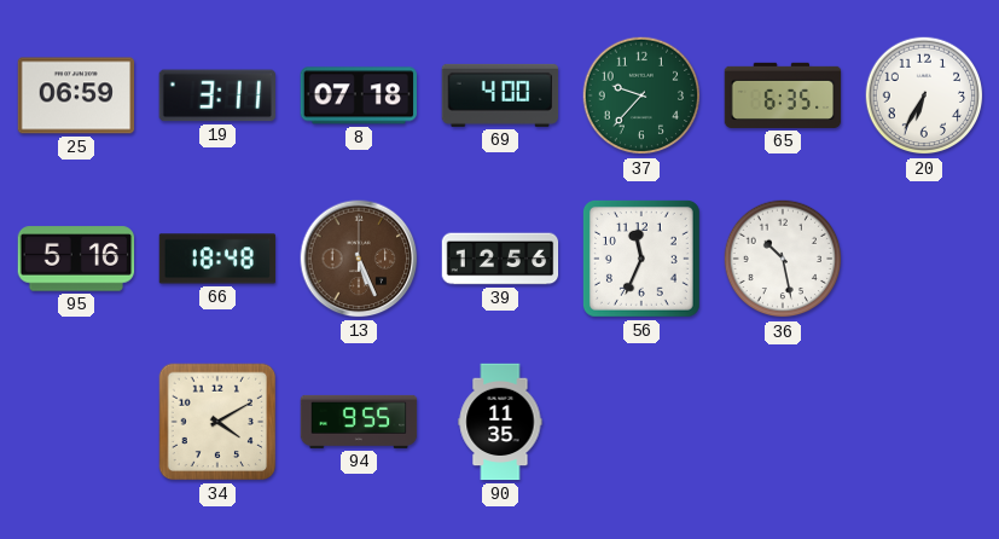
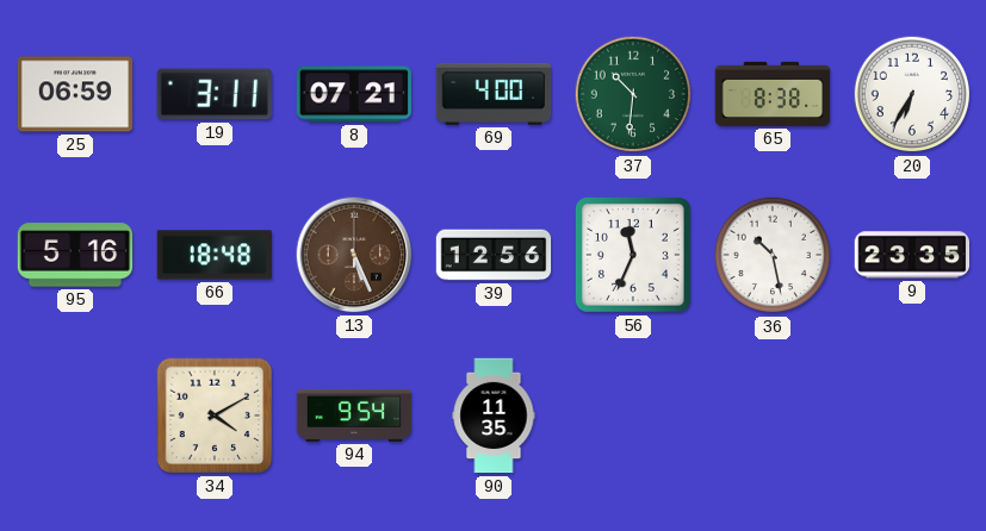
8: 07:18 -> 07:21
37: 9:37 -> 10:31
65: 6:35 -> 8:38
9: none -> 23:35
94: 9:55 -> 9:54
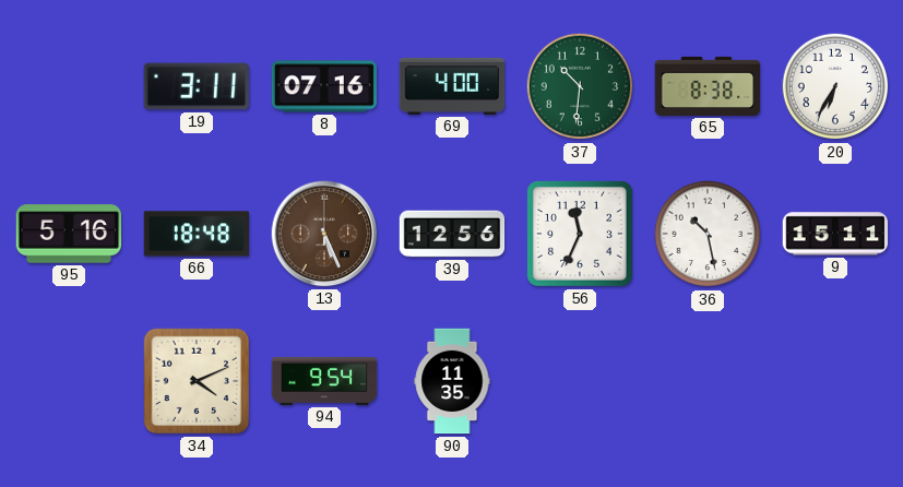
25: 06:59 -> none
8: 07:21 -> 07:16
9: 23:35 -> 15:11
34: 4:10 -> 4:11
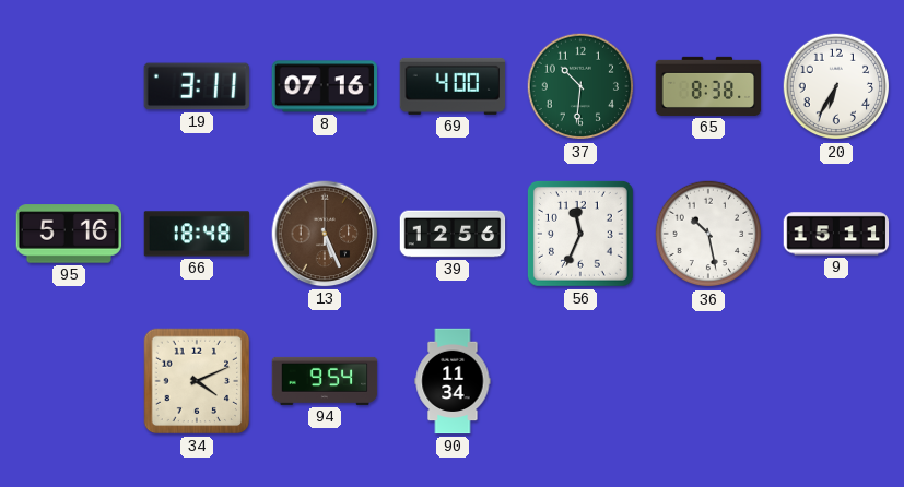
90: 11:35 -> 11:34
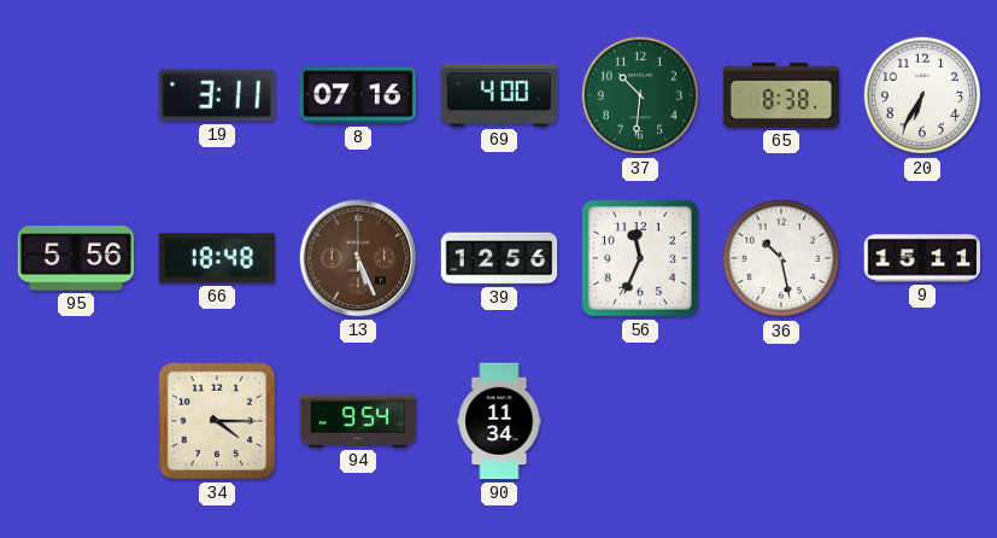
95: 5:16 -> 5:56
34: 4:11 -> 4:15
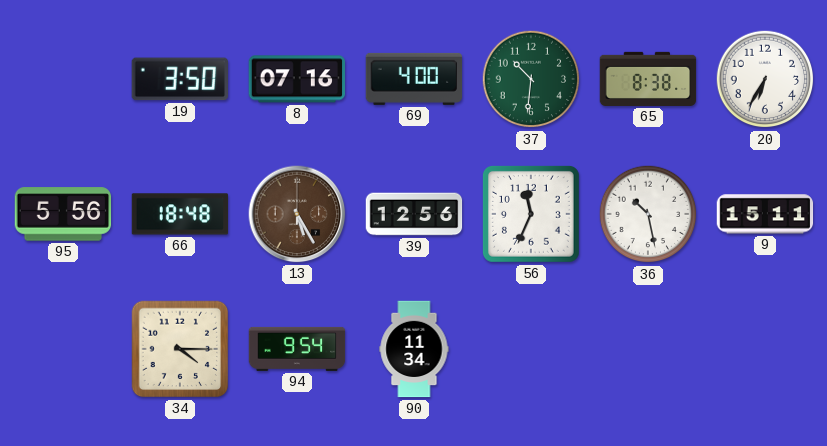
19: 3:11 -> 3:50
13: 5:26 -> 5:25
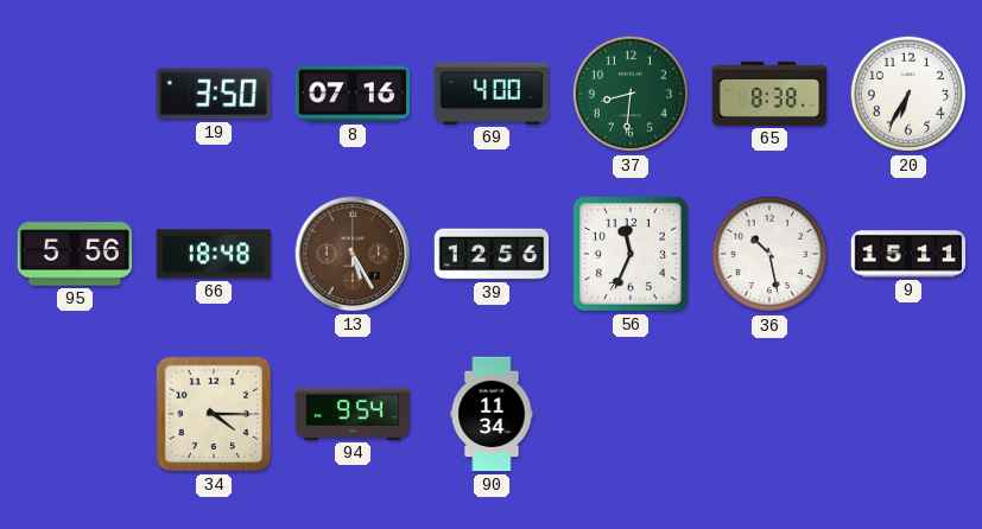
37: 10:31 -> 8:31
